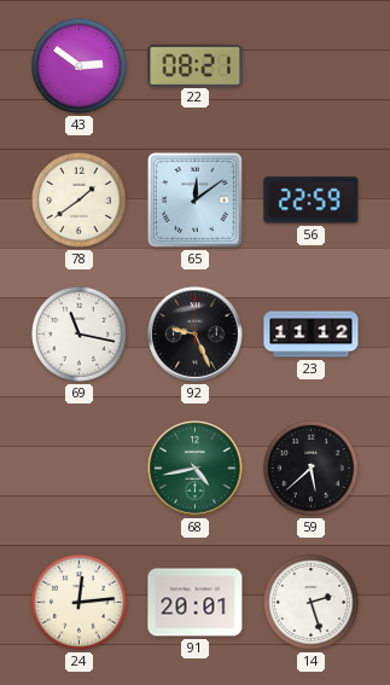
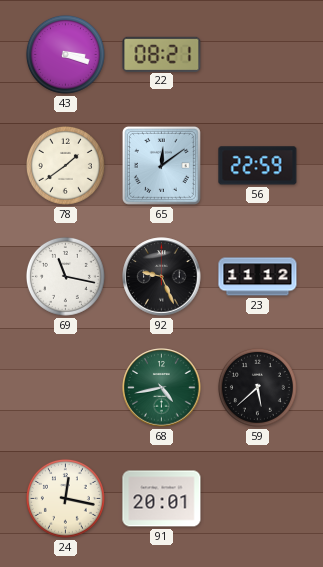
43: 2:51 -> 3:18
24: 12:14 -> 12:17
14: 2:27 -> none
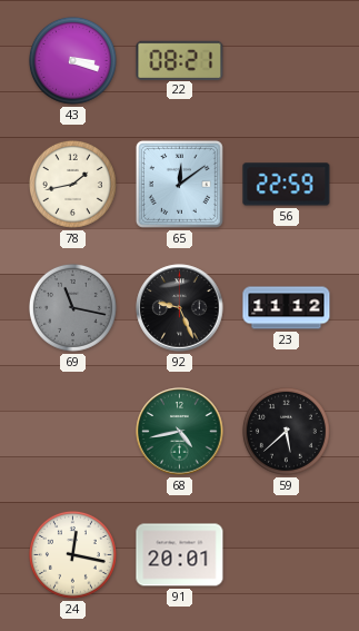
78: 1:39 -> 1:43
69 dial: white -> grey
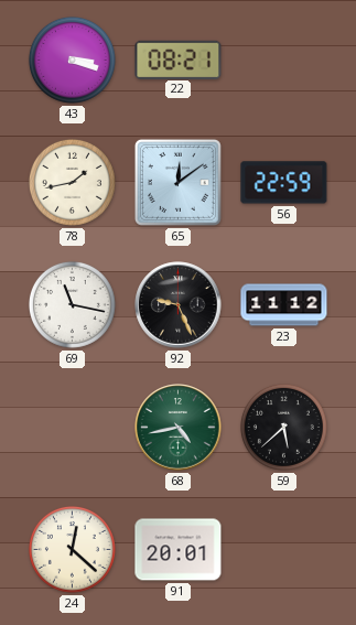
69 dial: grey -> white
24: 12:17 -> 12:22
